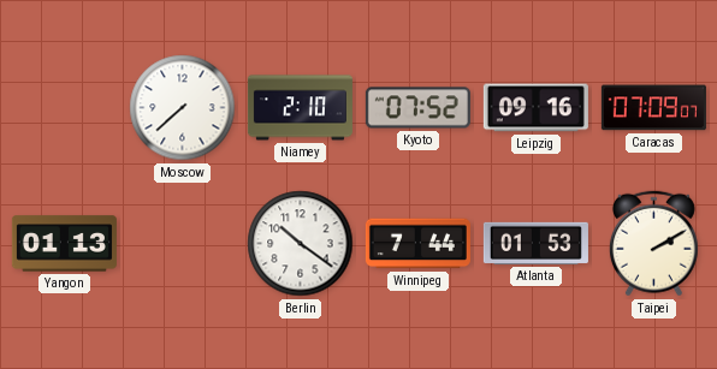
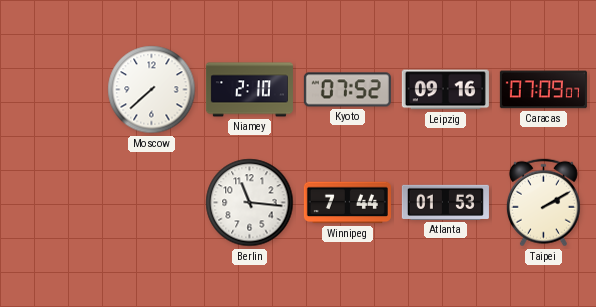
Yangon: 01:13 -> none
Berlin: 10:21 -> 11:16
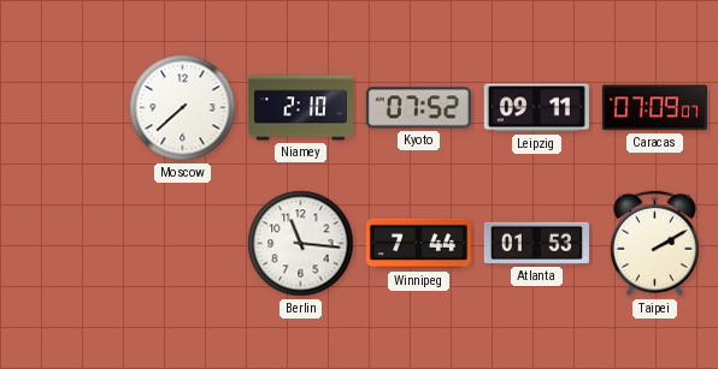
Leipzig: 09:16 -> 09:11
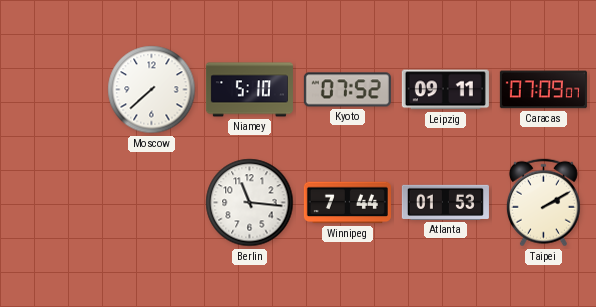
Niamey: 2:10 -> 5:10
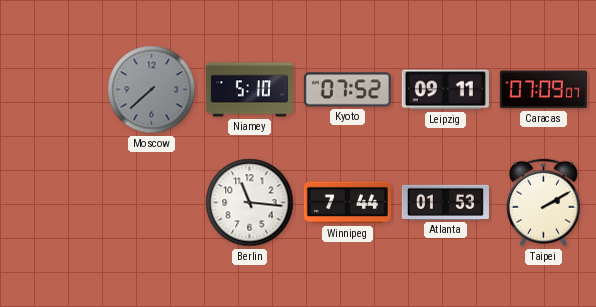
Moscow dial: white -> grey
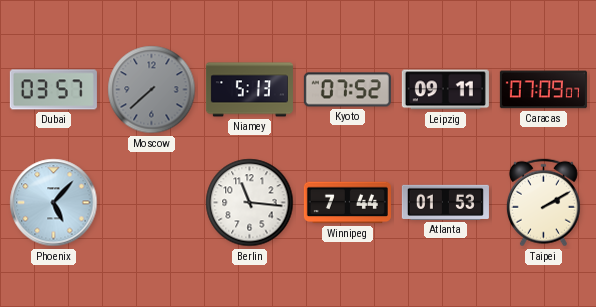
Dubai: none -> 03:57
Niamey: 5:10 -> 5:13
Phoenix: none -> 5:07
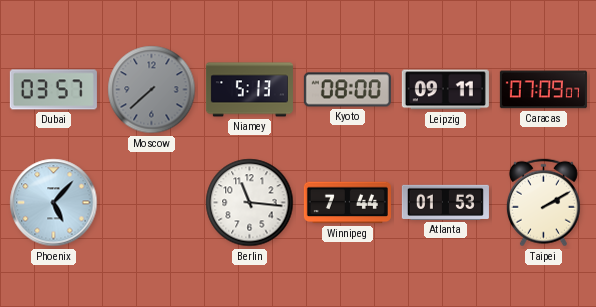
Kyoto: 07:52 -> 08:00
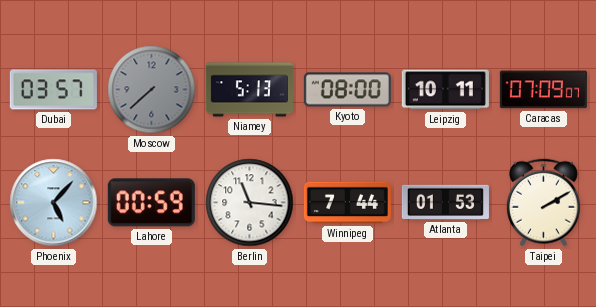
Leipzig: 09:11 -> 10:11
Lahore: none -> 00:59
